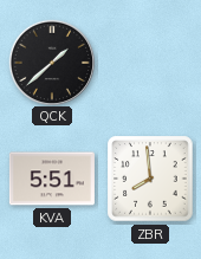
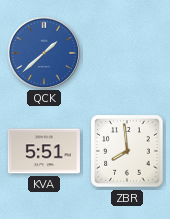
QCK dial: black -> blue
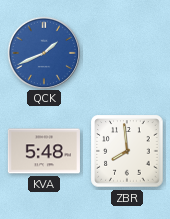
QCK: 1:38 -> 1:41
KVA: 5:51 -> 5:48
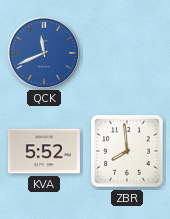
QCK: 1:41 -> 11:41
KVA: 5:48 -> 5:52
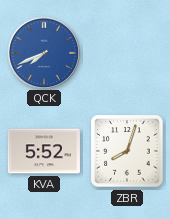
QCK: 11:41 -> 7:41
ZBR: 7:59 -> 8:03
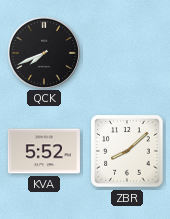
QCK dial: blue -> black
ZBR: 8:03 -> 8:08
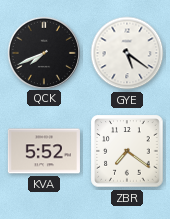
GYE: none -> 5:21
ZBR: 8:08 -> 7:21
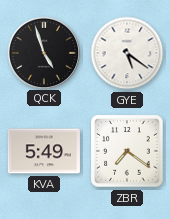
QCK: 7:41 -> 4:57
KVA: 5:52 -> 5:49
